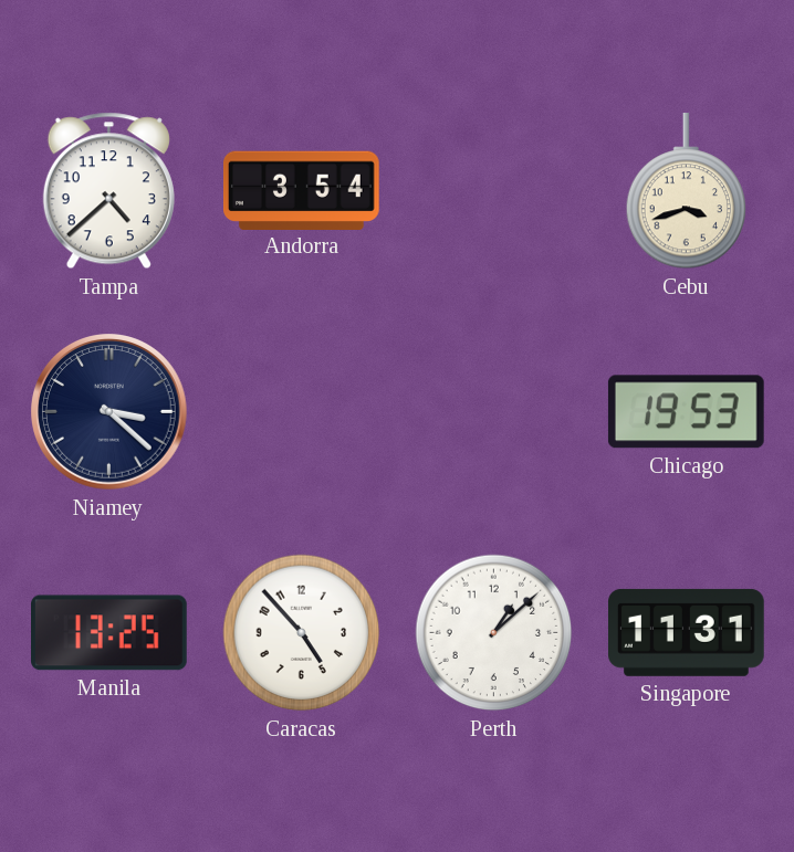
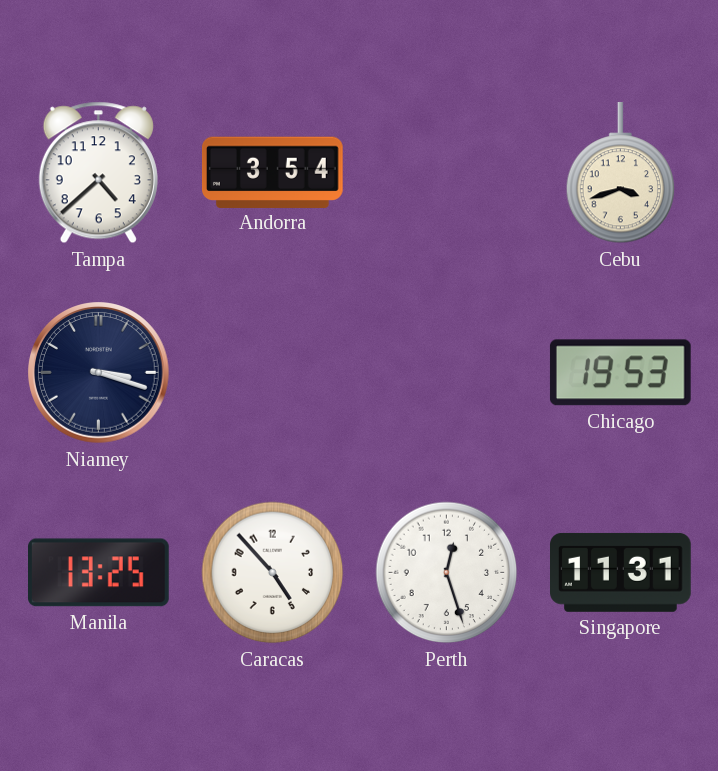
Niamey: 3:22 -> 3:18
Perth: 1:08 -> 12:27
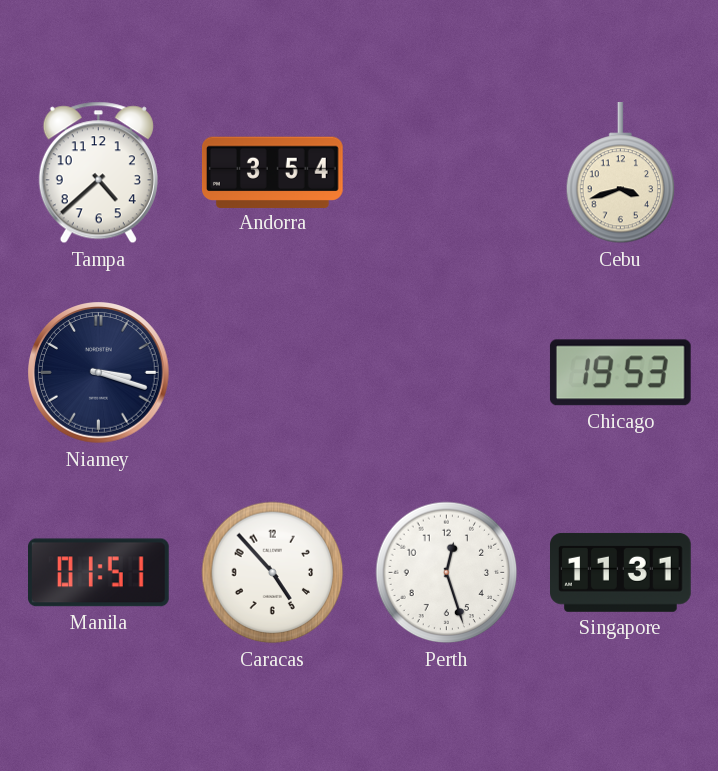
Manila: 13:25 -> 01:51
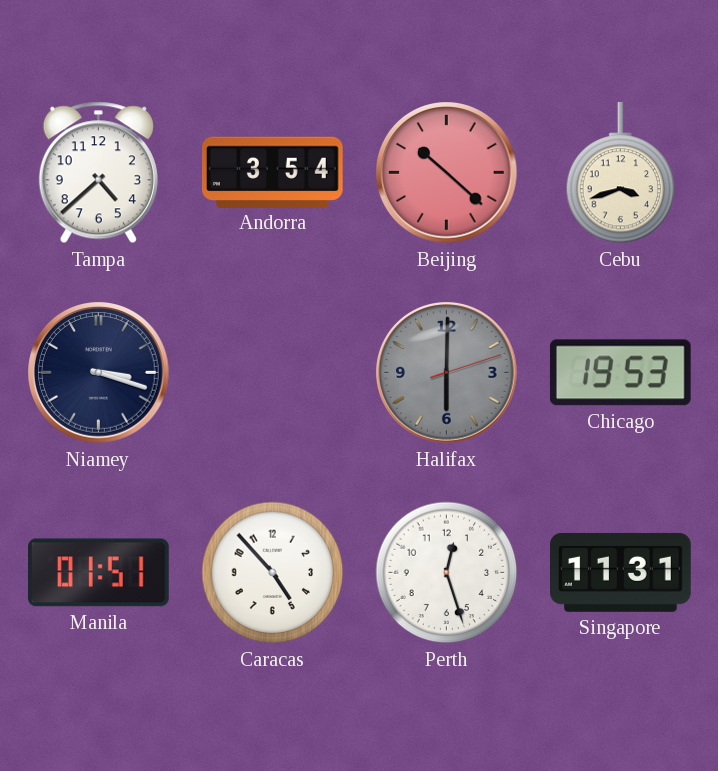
Beijing: none -> 10:22
Halifax: none -> 6:00
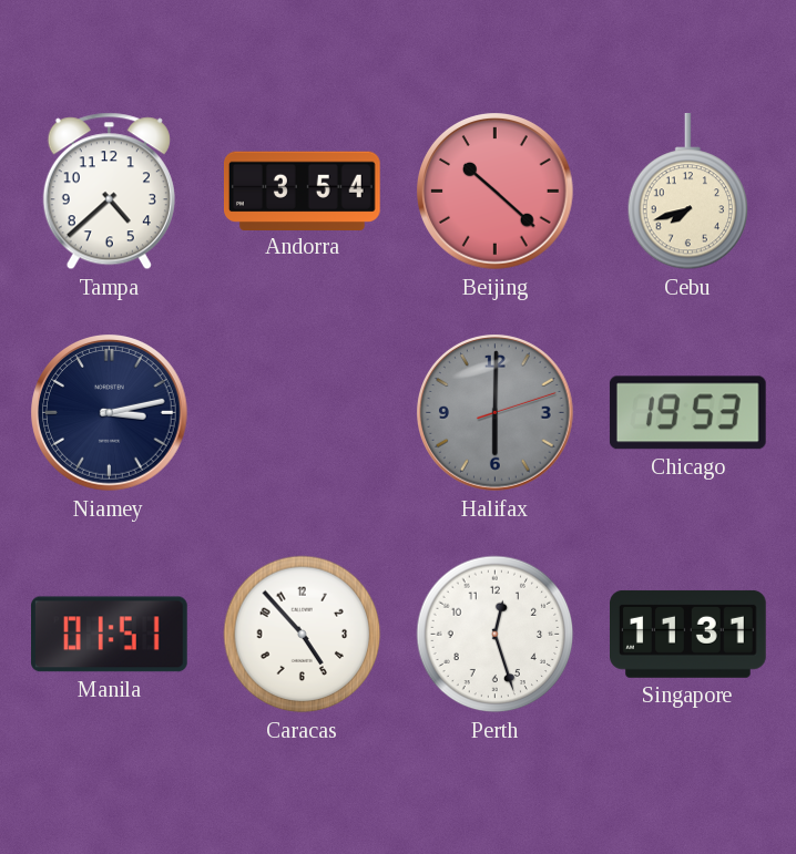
Cebu: 3:42 -> 7:42
Niamey: 3:18 -> 3:13
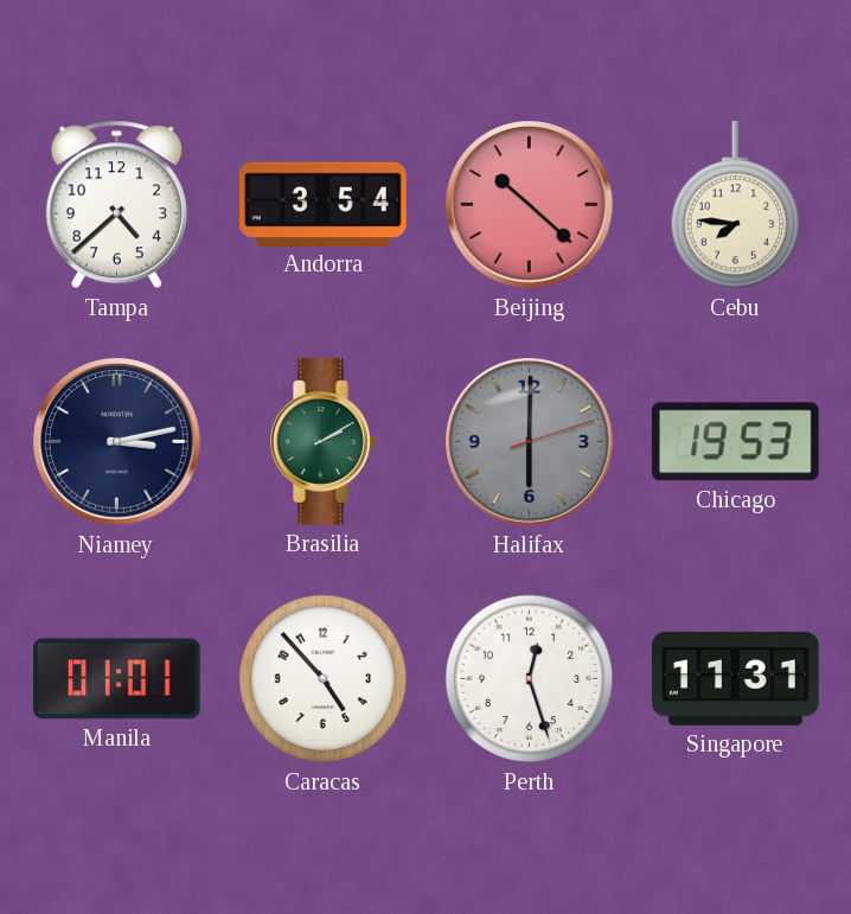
Cebu: 7:42 -> 7:46
Brasilia: none -> 2:10
Manila: 01:51 -> 01:01
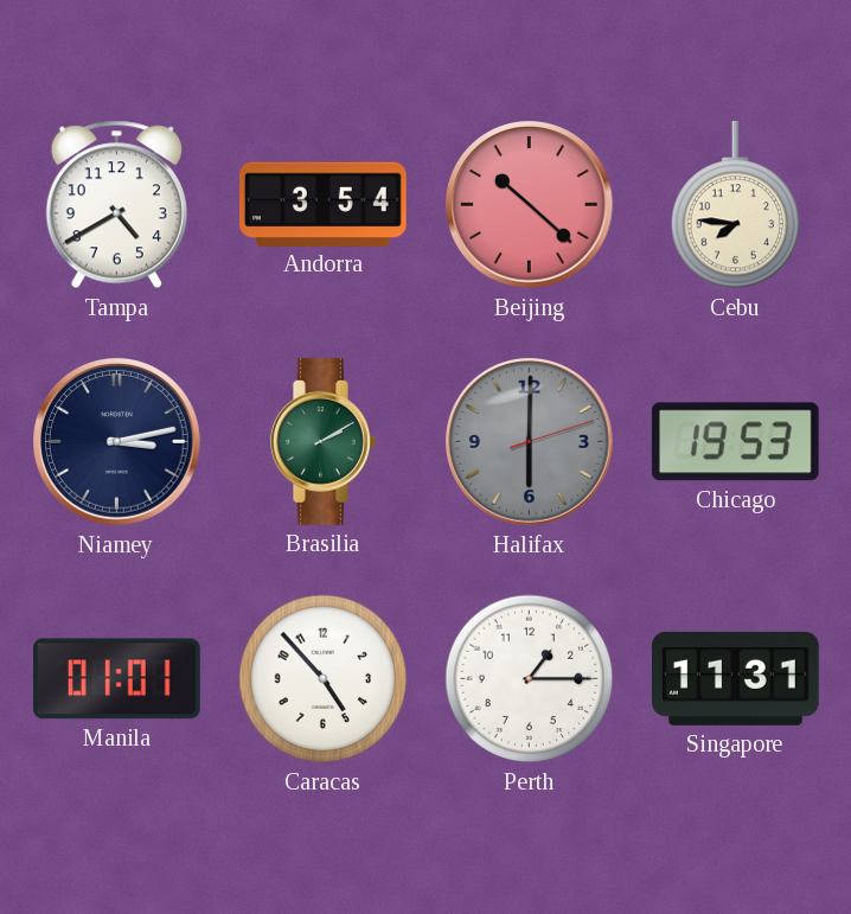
Tampa: 4:38 -> 4:40
Perth: 12:27 -> 1:15
